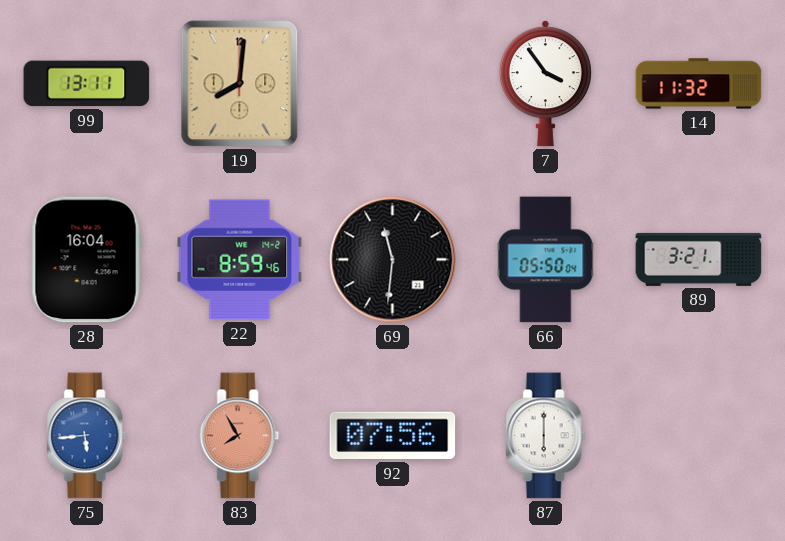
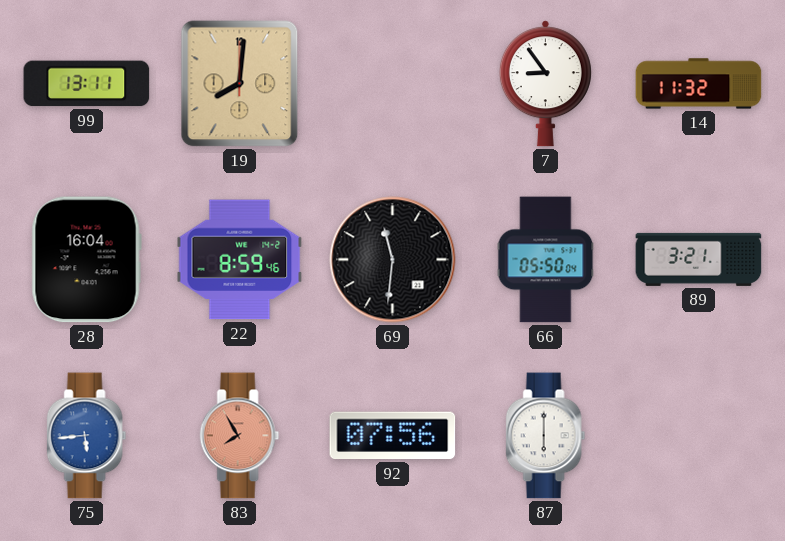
7: 3:54 -> 8:54
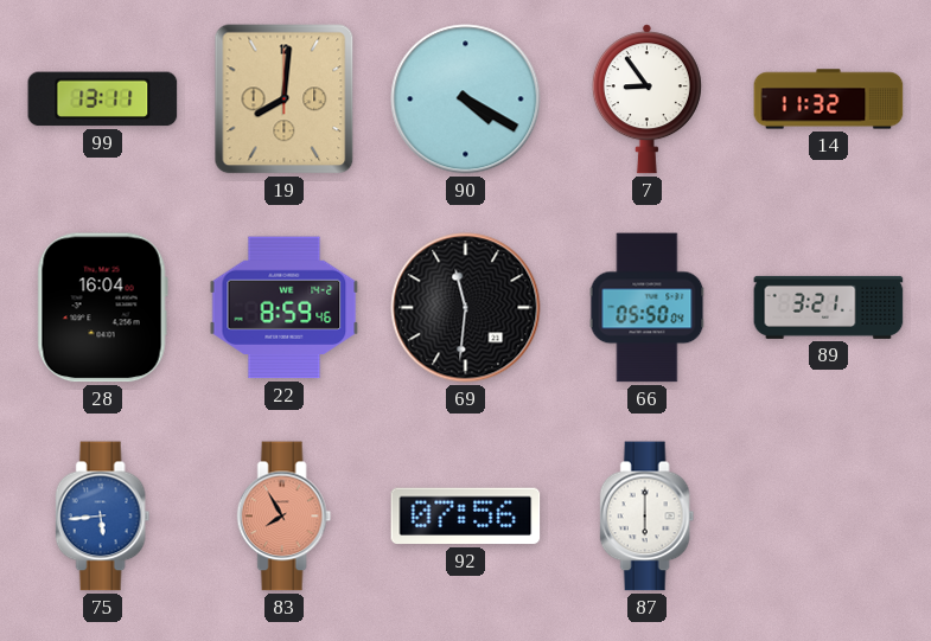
90: none -> 4:20
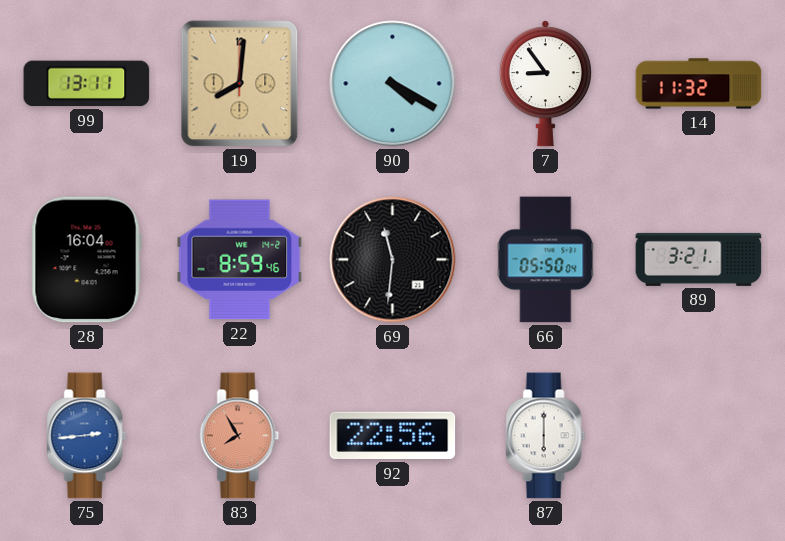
75: 5:44 -> 2:44
92: 07:56 -> 22:56
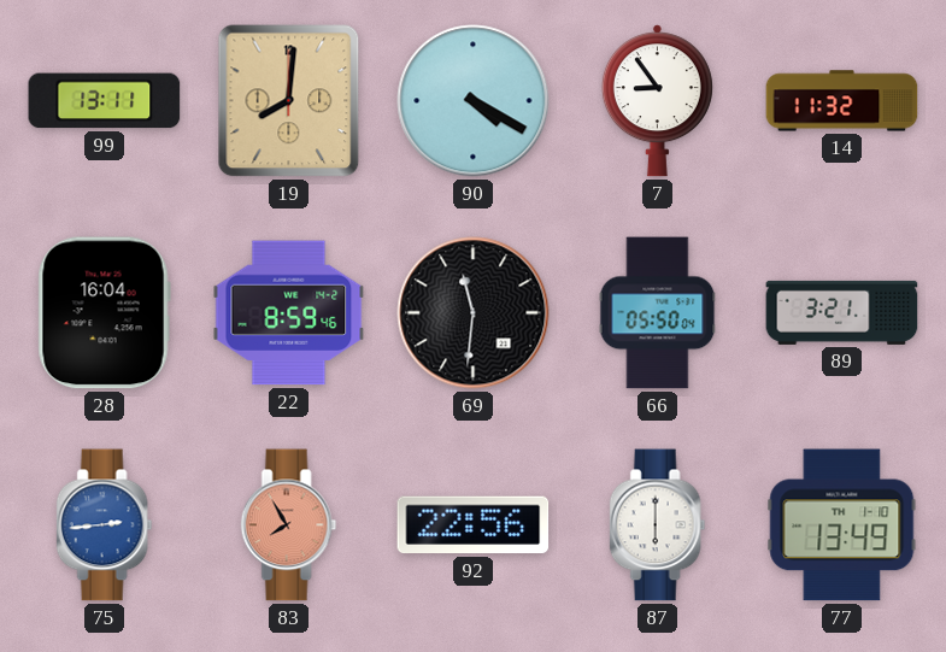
77: none -> 13:49
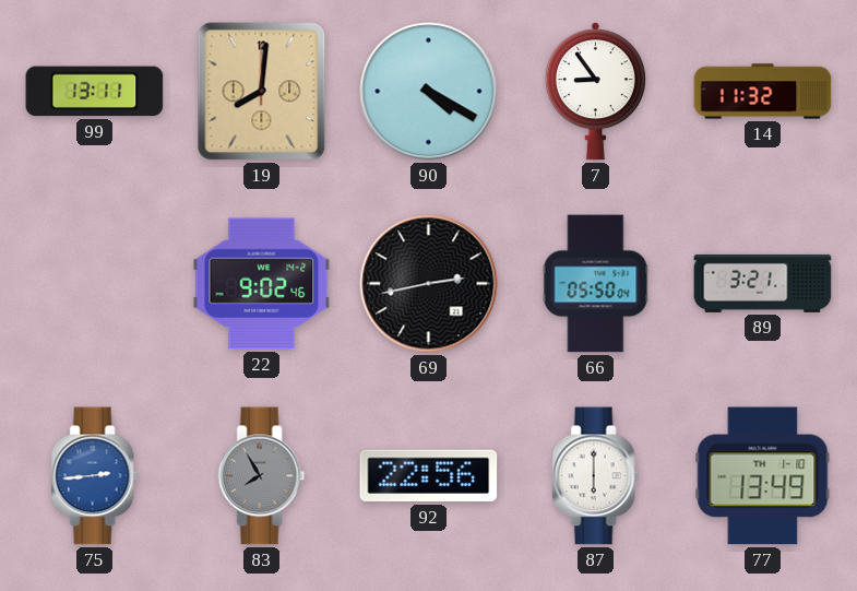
28: 16:04 -> none
22: 8:59 -> 9:02
69: 11:31 -> 2:43
83 dial: salmon -> grey
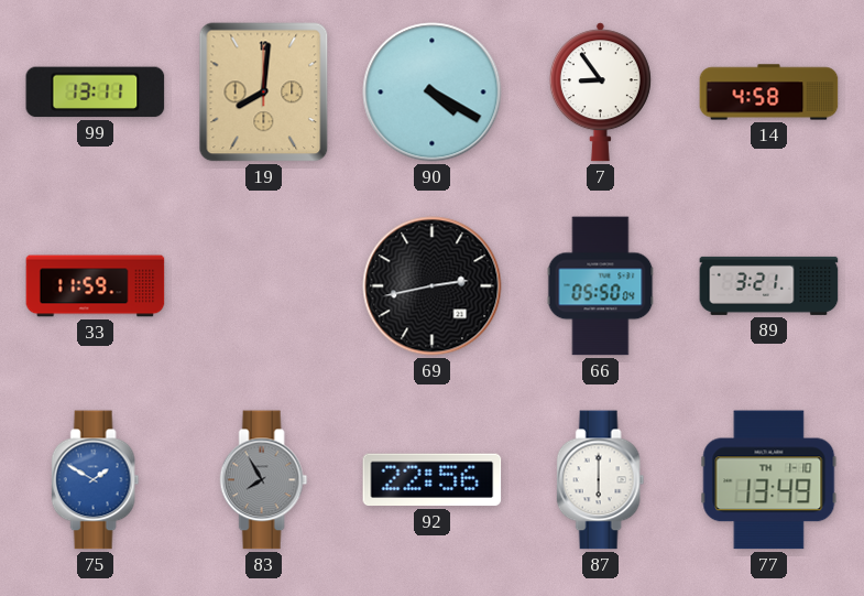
14: 11:32 -> 4:58
33: none -> 11:59
22: 9:02 -> none
75: 2:44 -> 1:50
